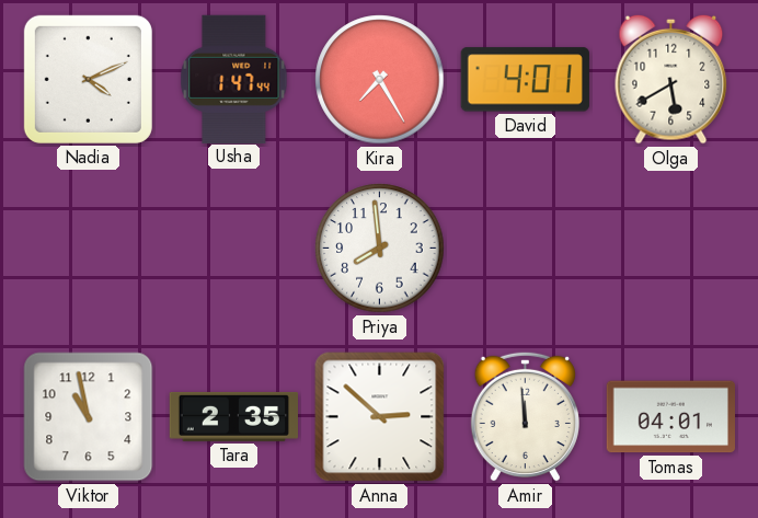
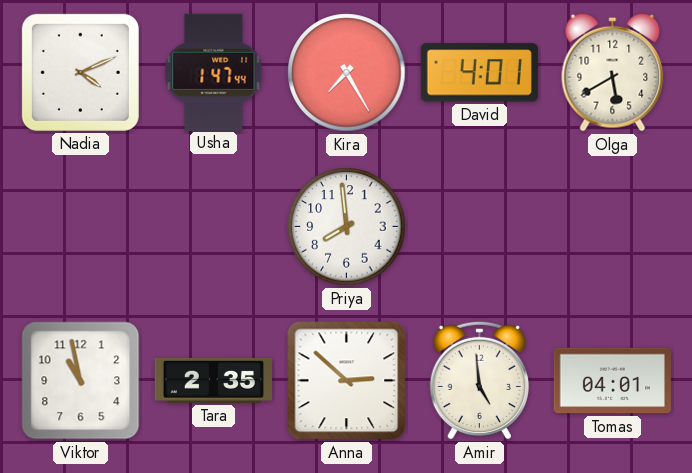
Amir: 11:59 -> 4:59
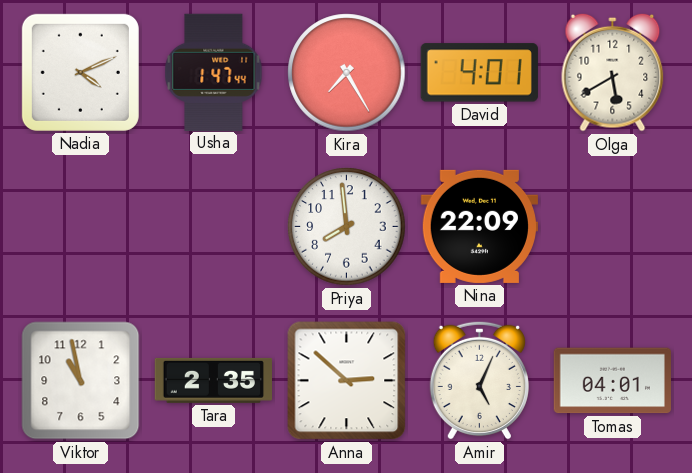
Nina: none -> 22:09
Amir: 4:59 -> 5:04
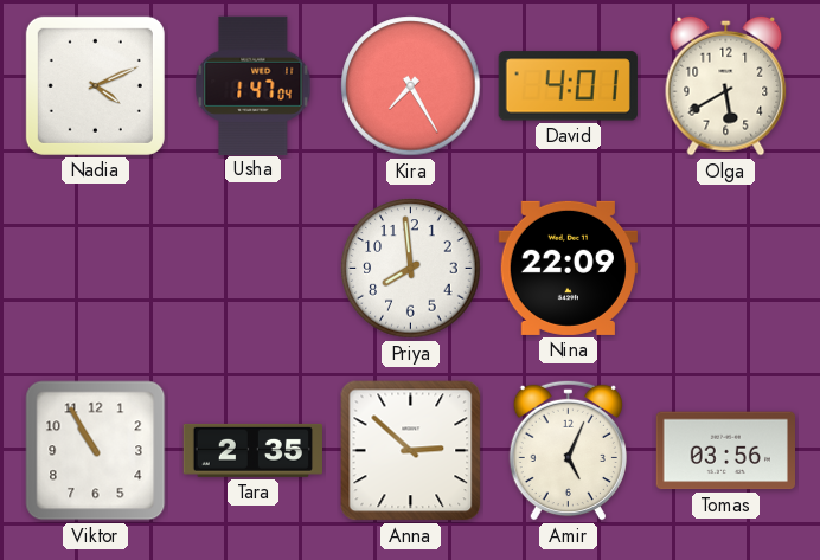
Usha: 1:47:44 -> 1:47:04
Viktor: 10:58 -> 10:55
Tomas: 04:01 -> 03:56
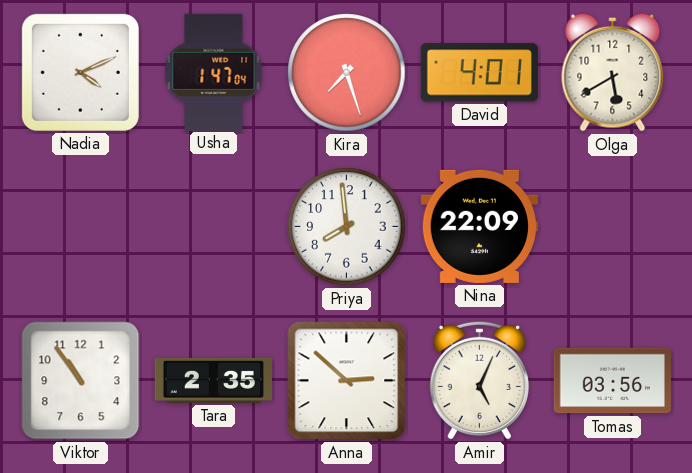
Kira: 7:25 -> 7:27
Viktor: 10:55 -> 10:54
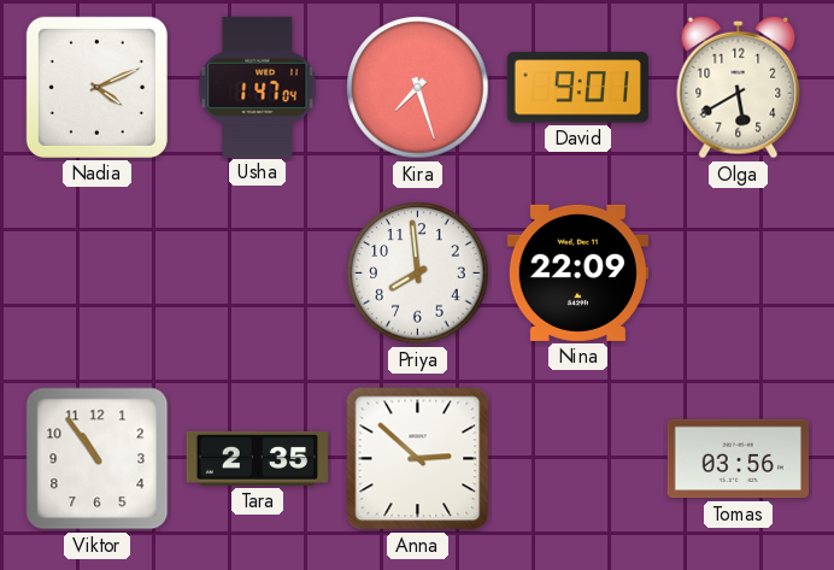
David: 4:01 -> 9:01
Amir: 5:04 -> none
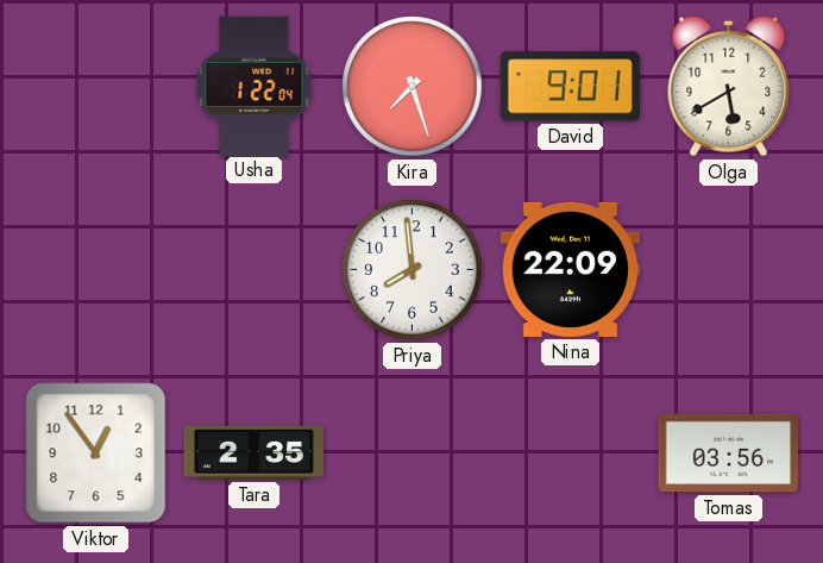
Nadia: 4:11 -> none
Usha: 1:47 -> 1:22
Viktor: 10:54 -> 12:54
Anna: 2:52 -> none
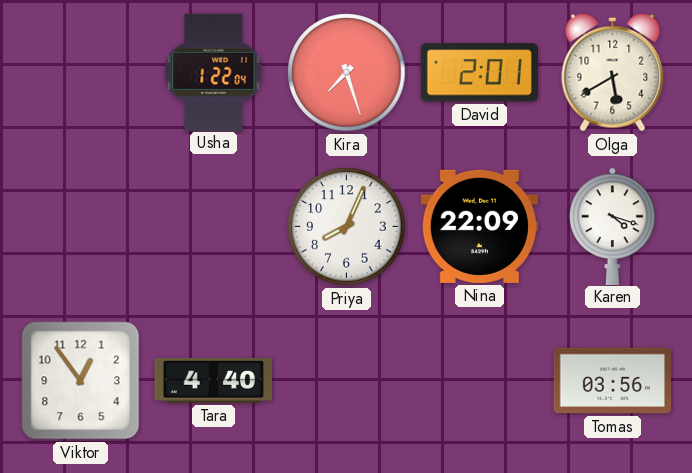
David: 9:01 -> 2:01
Priya: 7:59 -> 8:04
Karen: none -> 4:18
Tara: 2:35 -> 4:40
